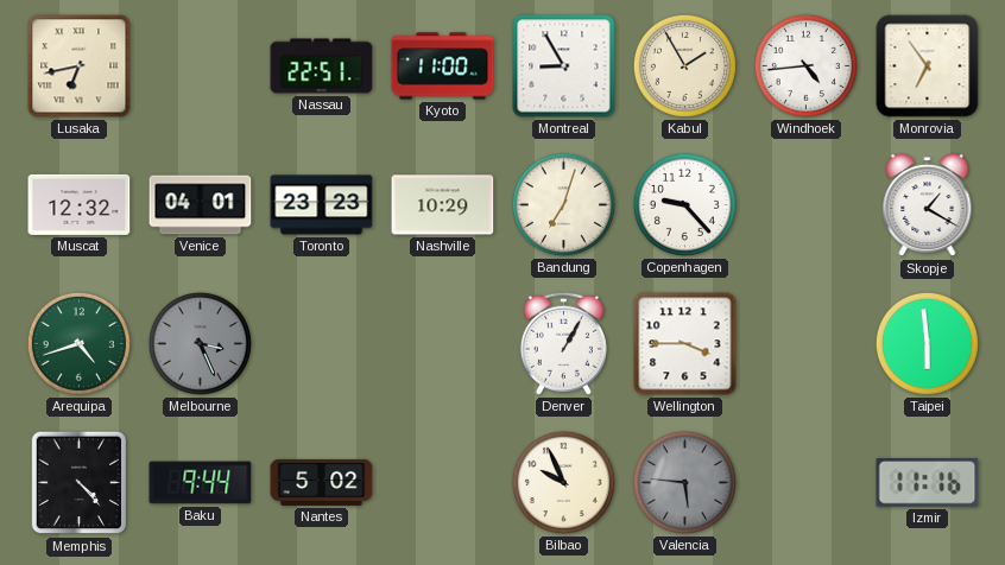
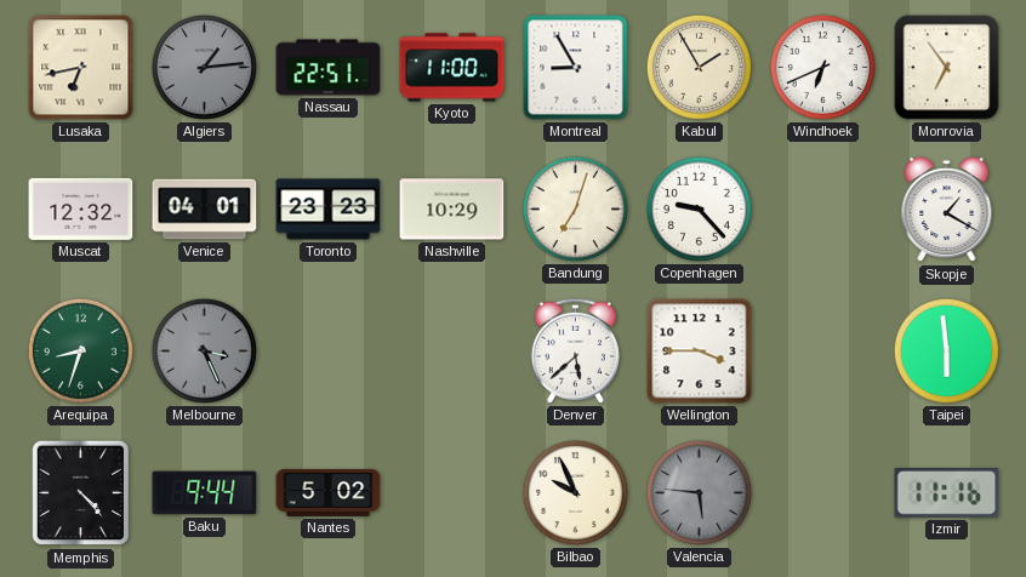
Algiers: none -> 1:14
Windhoek: 4:44 -> 6:41
Arequipa: 4:42 -> 8:33
Denver: 1:05 -> 5:38
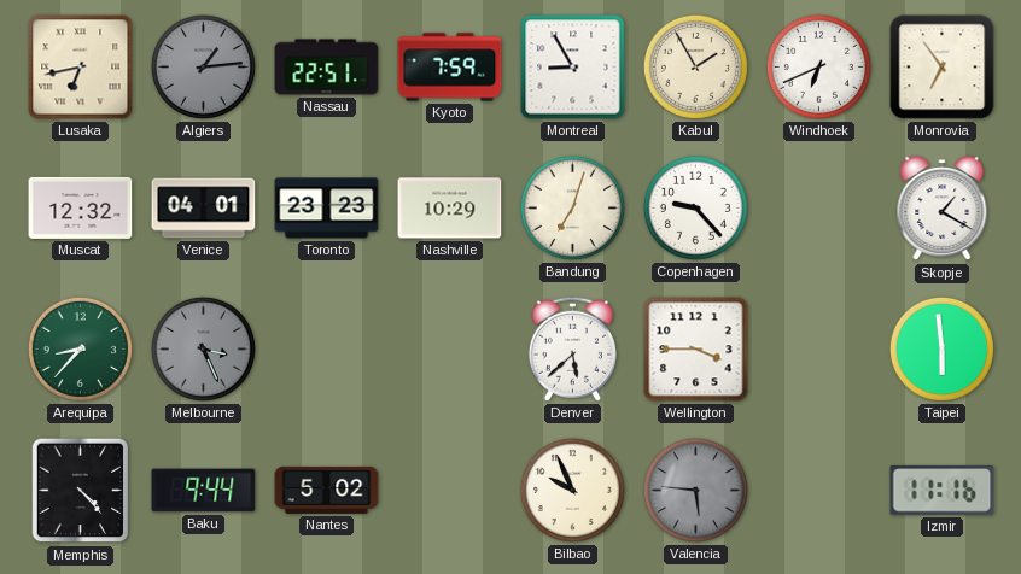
Kyoto: 11:00 -> 7:59
Arequipa: 8:33 -> 8:37
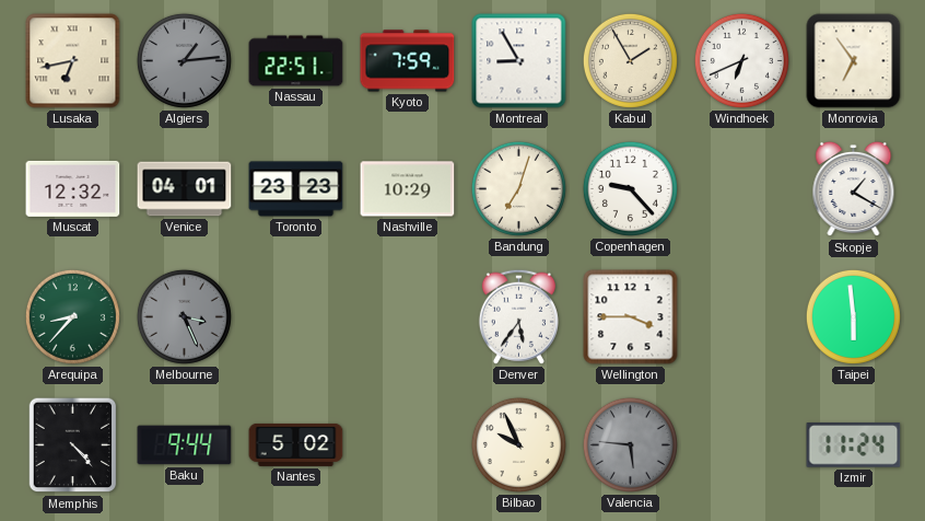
Denver: 5:38 -> 5:36
Izmir: 11:16 -> 11:24
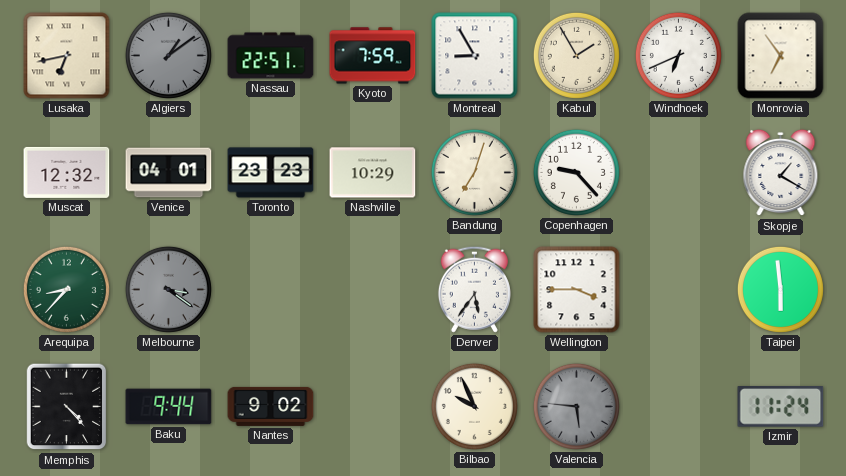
Algiers: 1:14 -> 1:09
Melbourne: 3:26 -> 3:21
Nantes: 5:02 -> 9:02
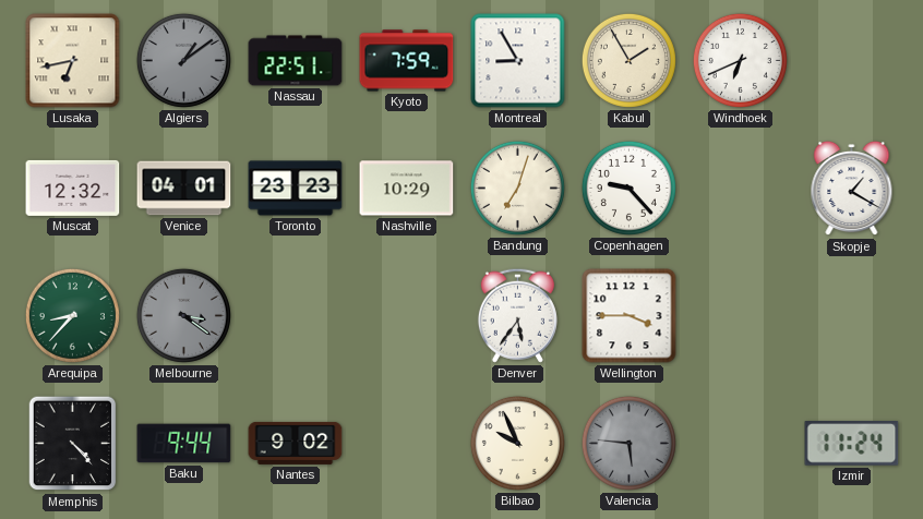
Monrovia: 6:54 -> none
Taipei: 5:59 -> none
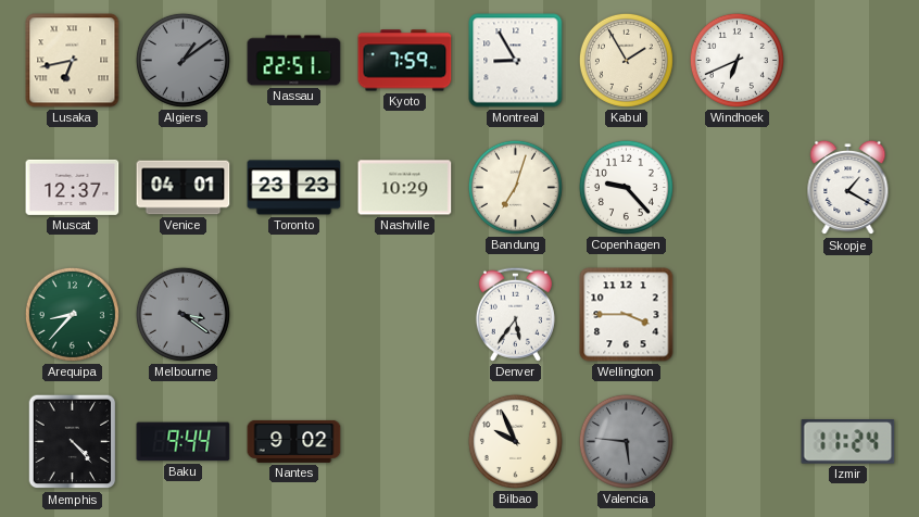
Muscat: 12:32 -> 12:37
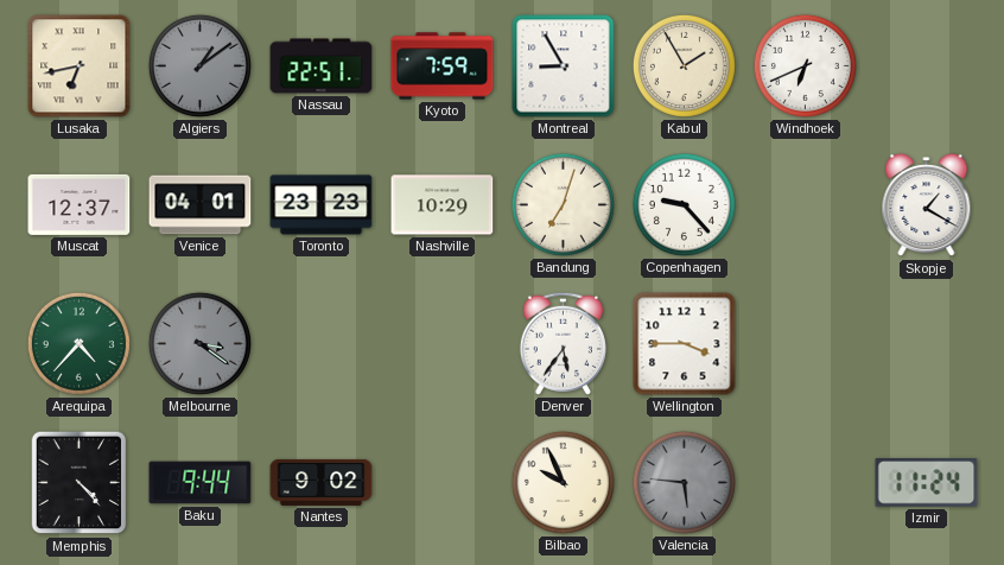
Arequipa: 8:37 -> 4:37
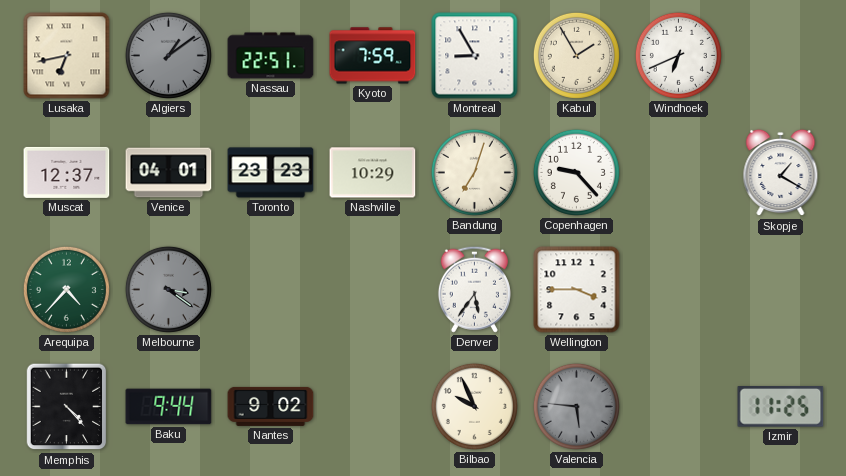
Izmir: 11:24 -> 11:25
